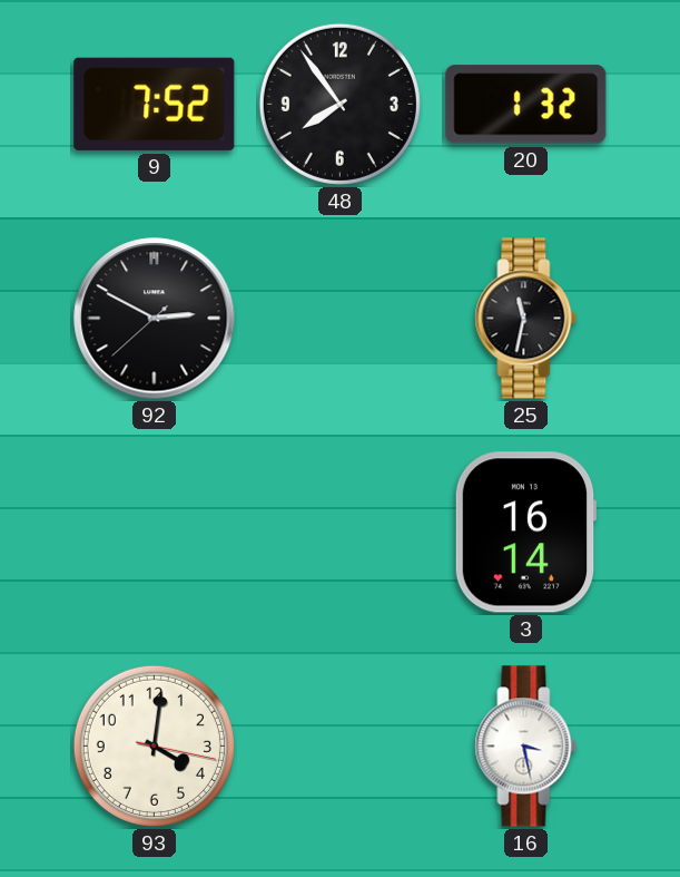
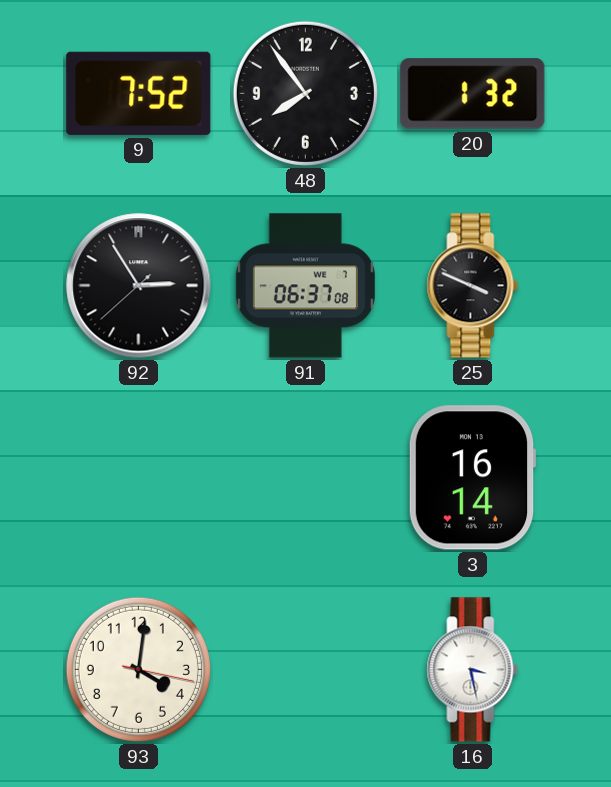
92: 2:49 -> 2:54
91: none -> 06:37
25: 11:32 -> 3:49
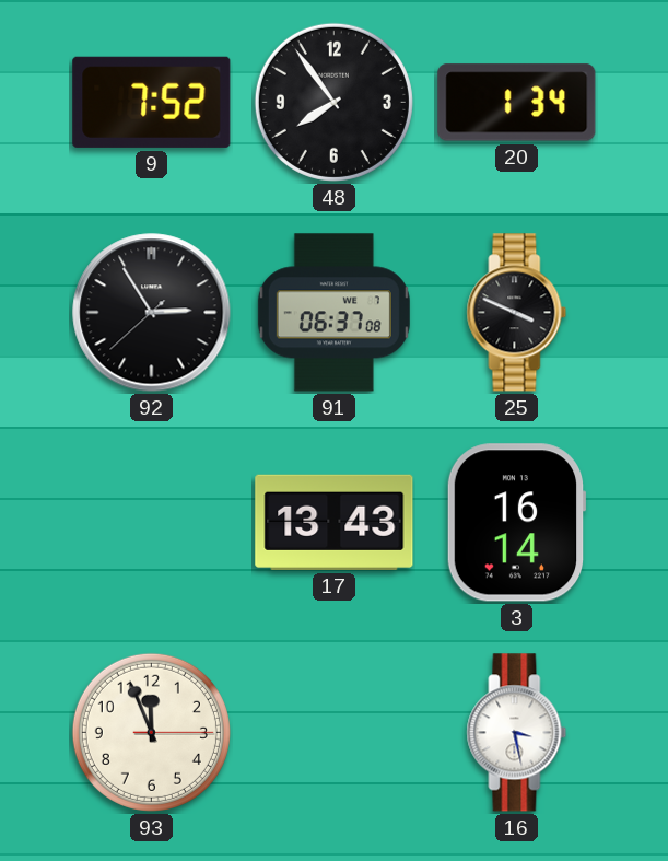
20: 1:32 -> 1:34
17: none -> 13:43
93: 4:01 -> 11:56
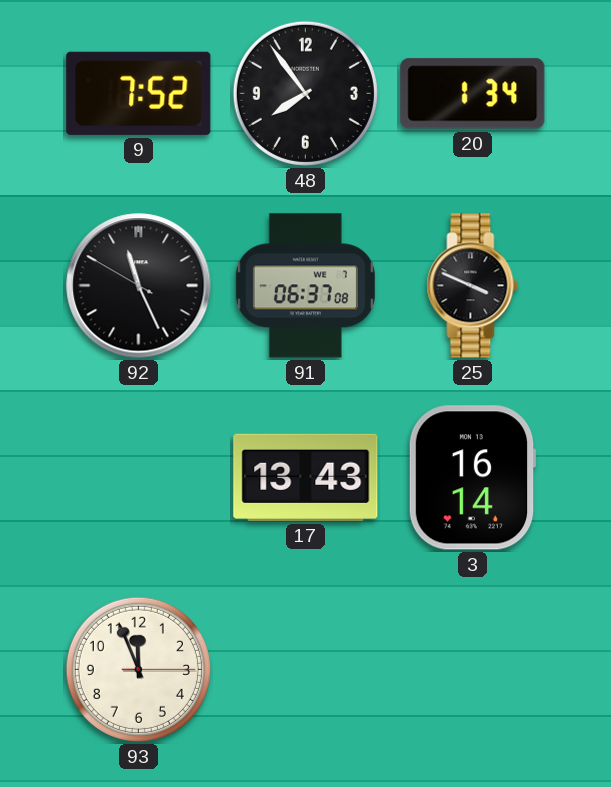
92: 2:54 -> 11:25
16: 3:28 -> none
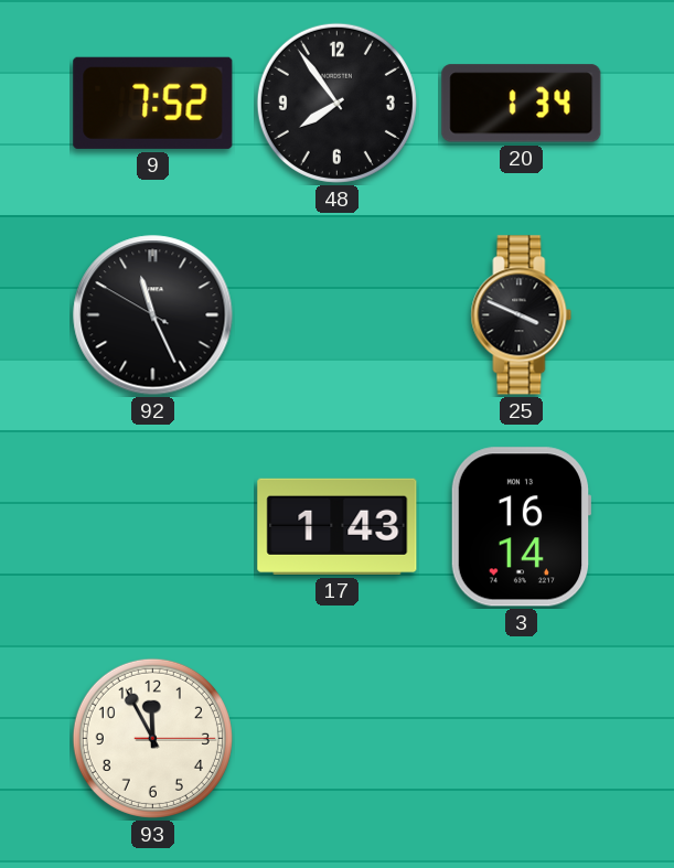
91: 06:37 -> none
17: 13:43 -> 1:43
93: 11:56 -> 11:55
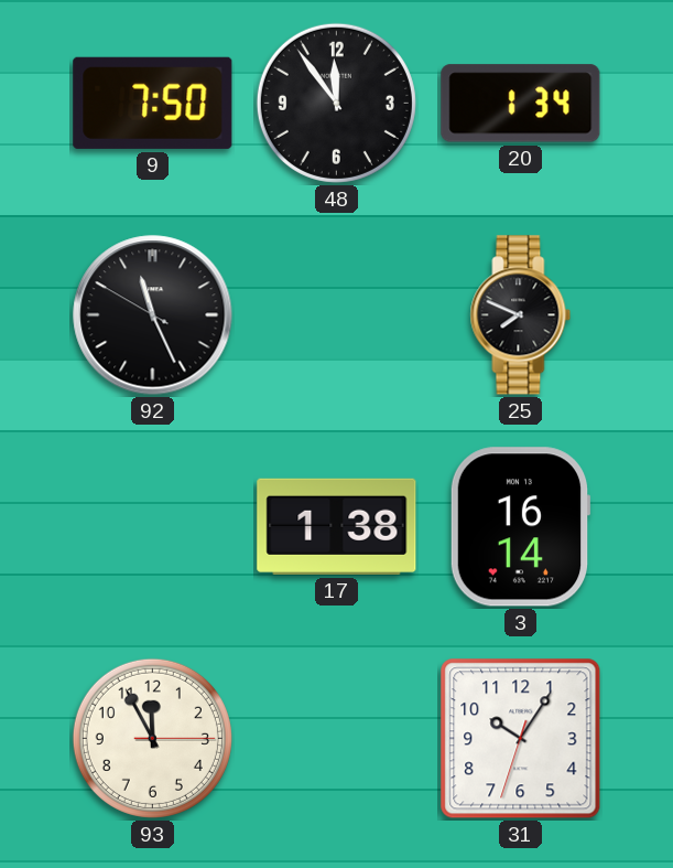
9: 7:52 -> 7:50
48: 7:54 -> 11:54
25: 3:49 -> 7:49
17: 1:43 -> 1:38
31: none -> 10:05
